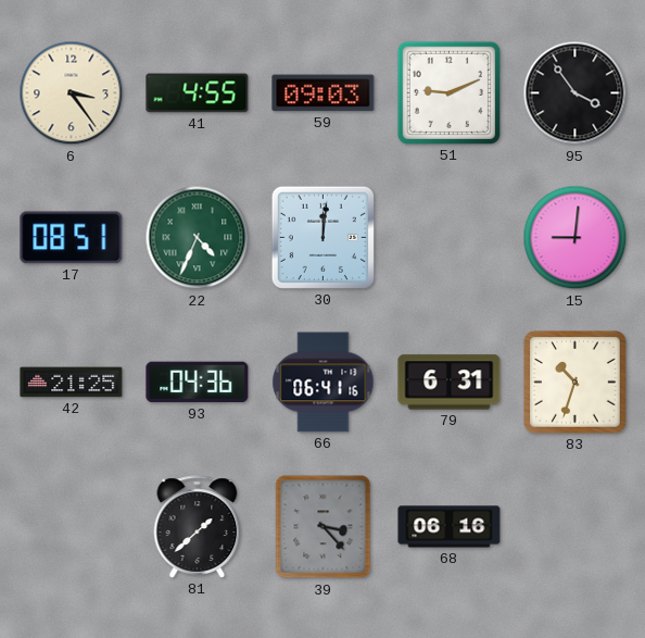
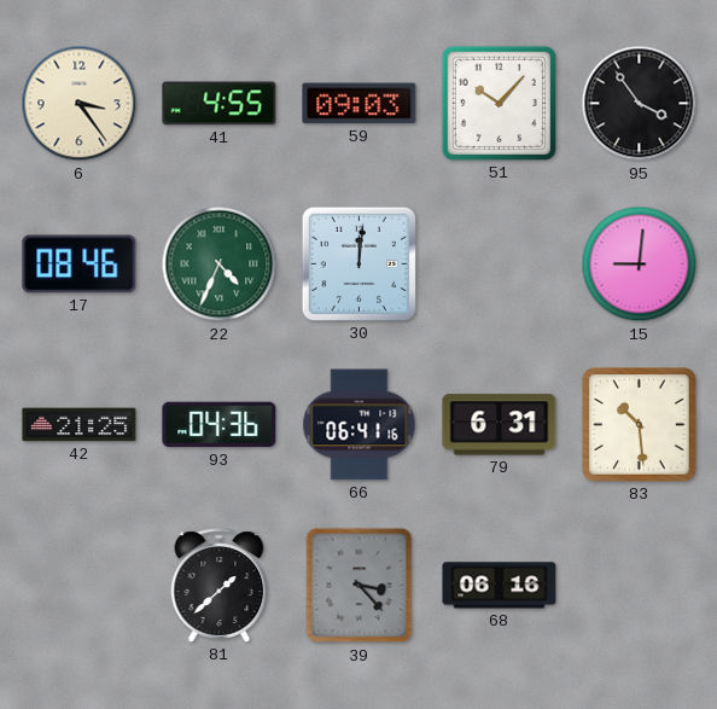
51: 9:11 -> 10:07
17: 08:51 -> 08:46
83: 10:33 -> 10:29
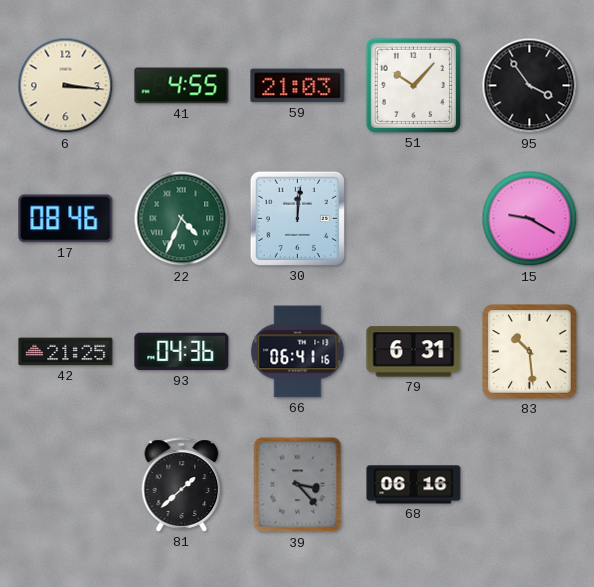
6: 3:24 -> 3:16
59: 09:03 -> 21:03
15: 9:01 -> 9:20
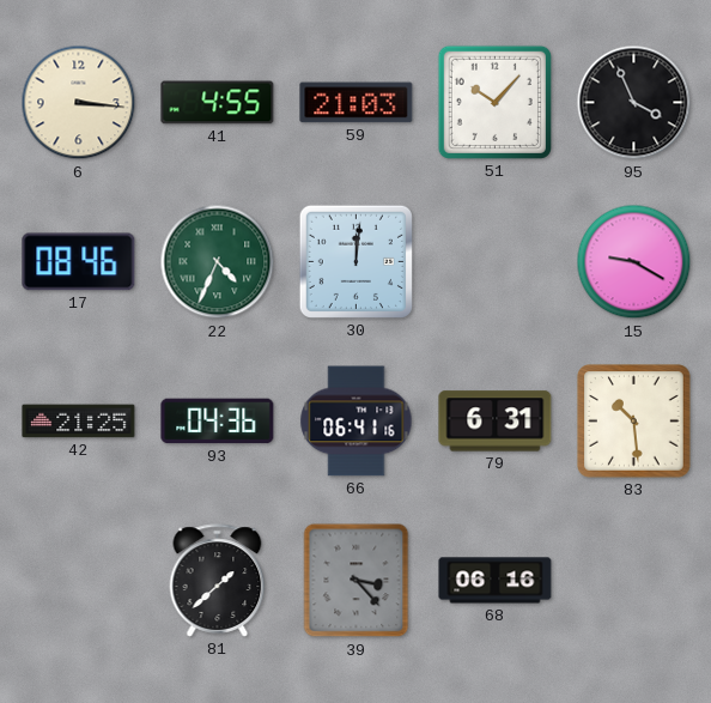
95: 3:54 -> 3:56
